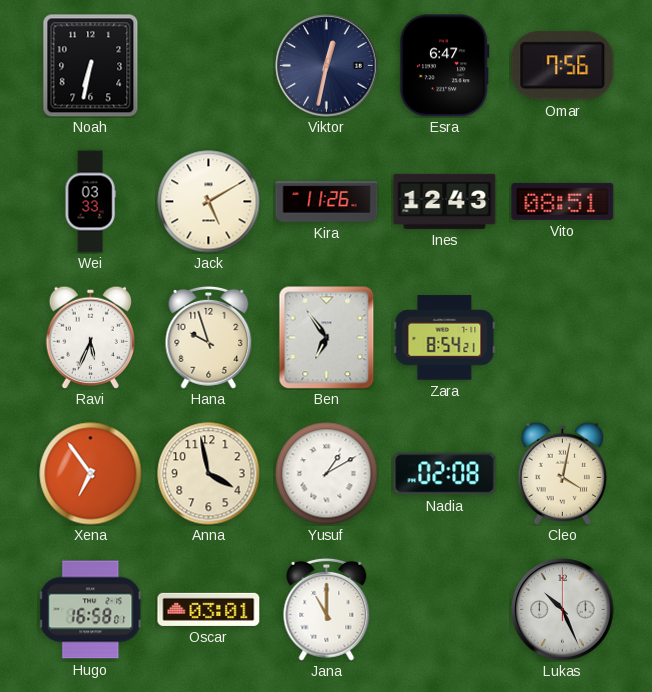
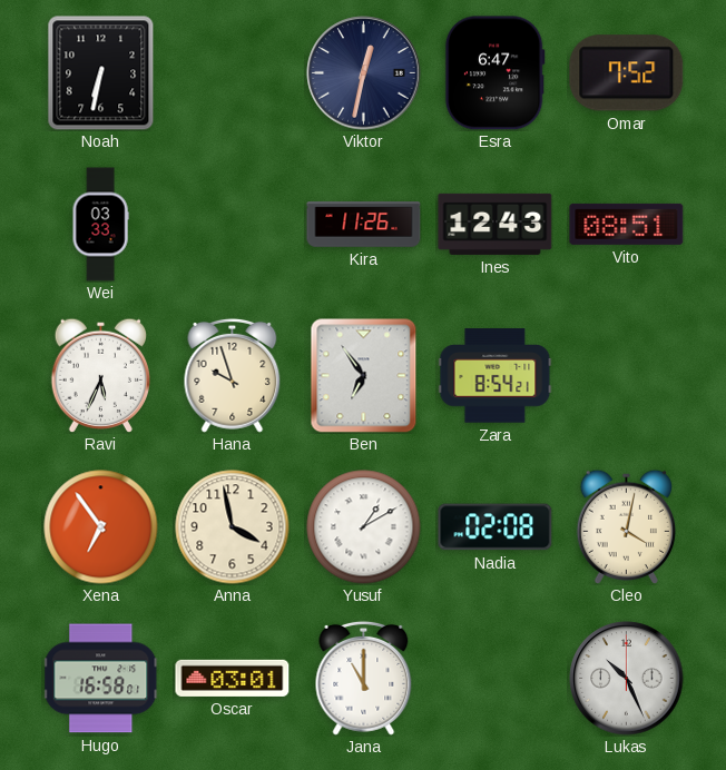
Omar: 7:56 -> 7:52
Jack: 5:10 -> none
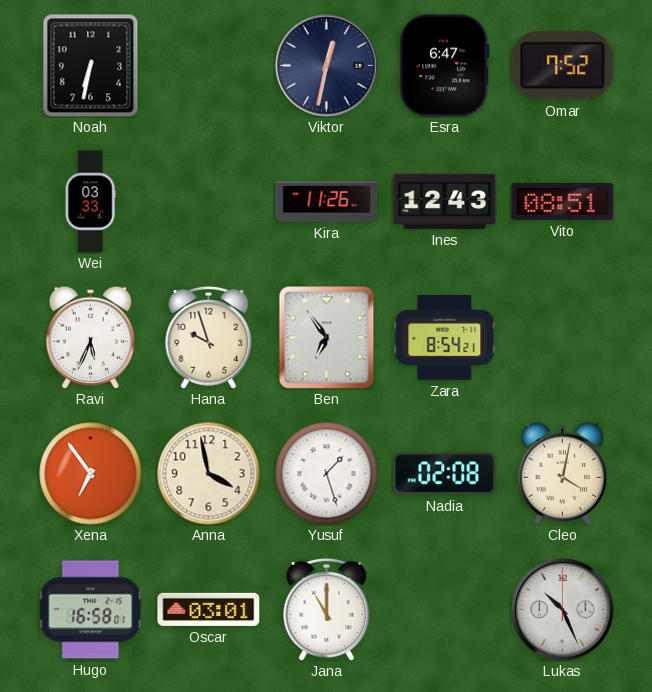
Yusuf: 1:10 -> 1:27
